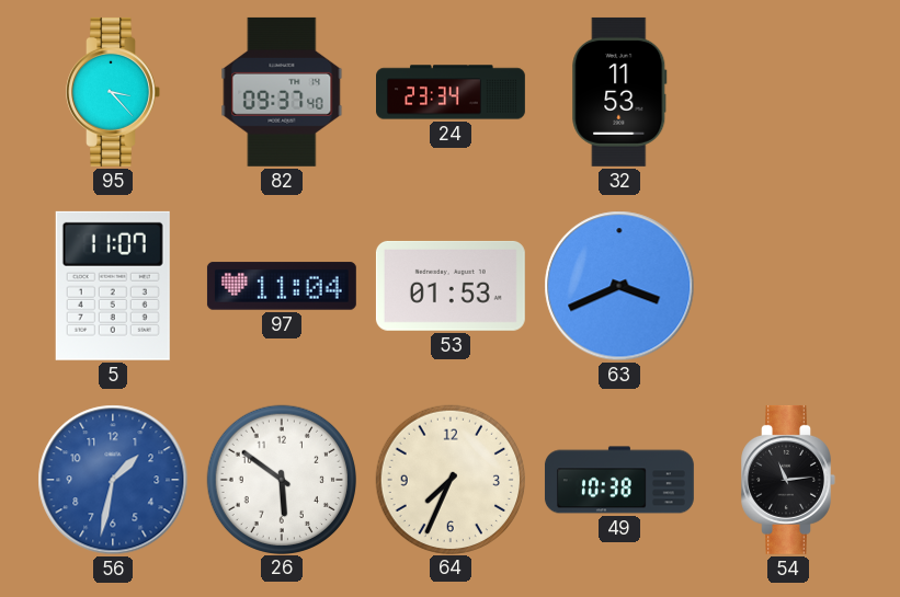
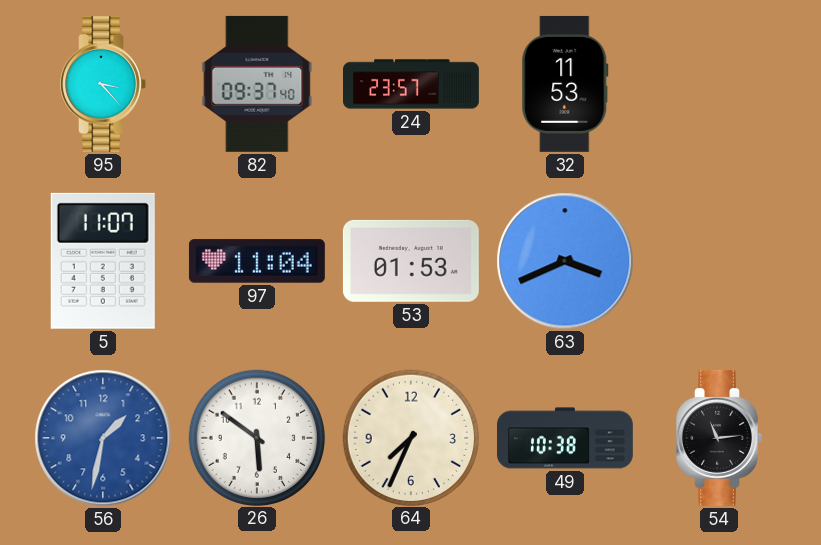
24: 23:34 -> 23:57
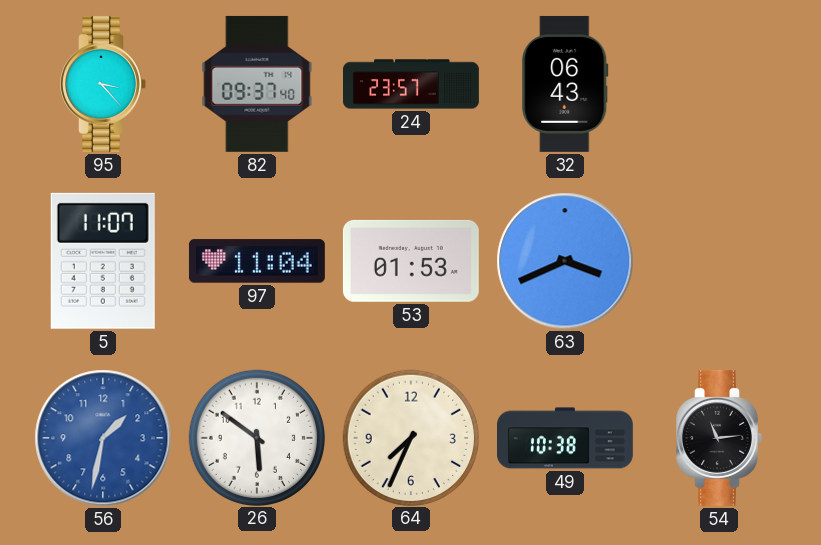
32: 11:53 -> 06:43
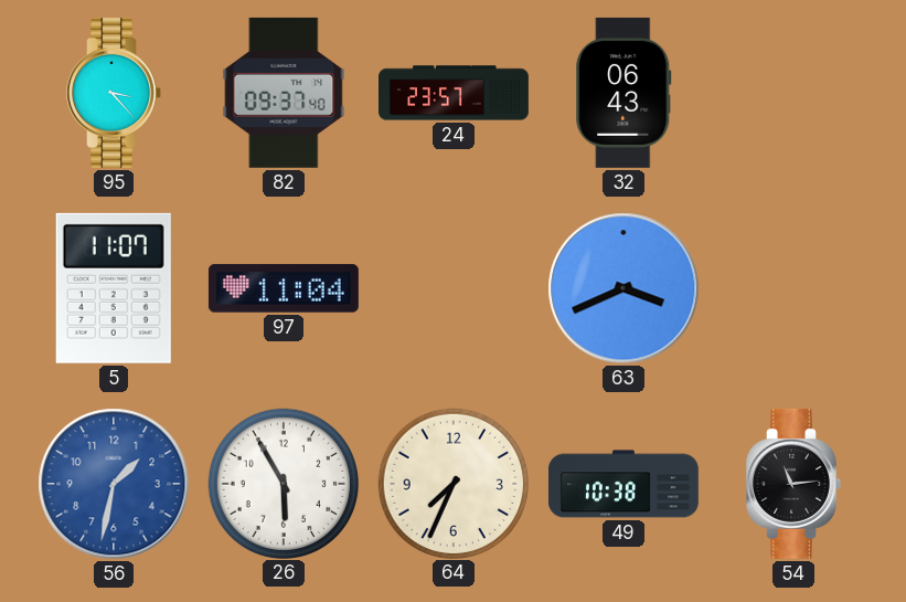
53: 01:53 -> none
26: 5:51 -> 5:55
